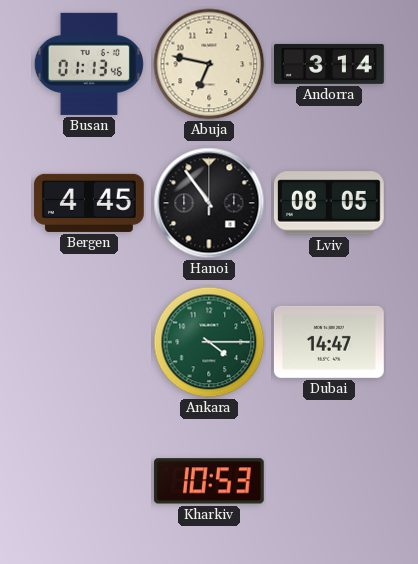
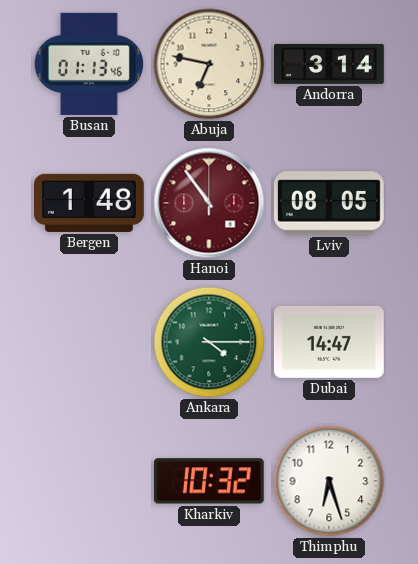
Bergen: 4:45 -> 1:48
Hanoi dial: black -> burgundy
Kharkiv: 10:53 -> 10:32
Thimphu: none -> 6:27
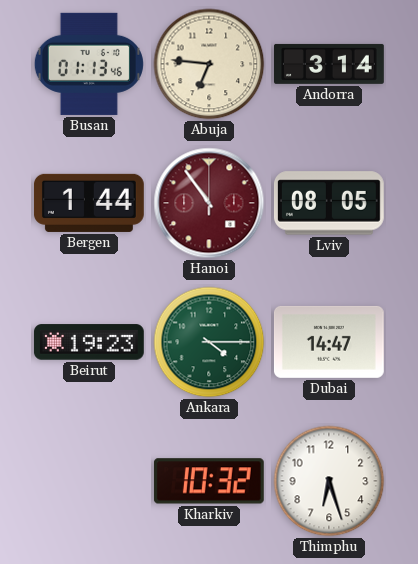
Abuja: 6:47 -> 6:46
Bergen: 1:48 -> 1:44
Beirut: none -> 19:23
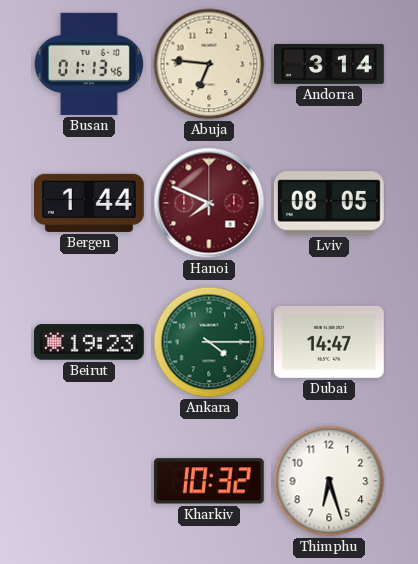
Hanoi: 10:54 -> 7:49
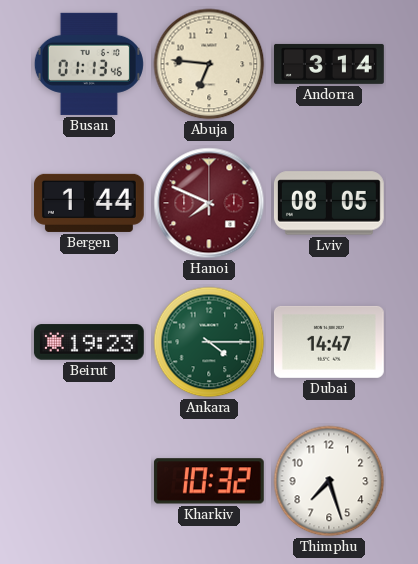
Thimphu: 6:27 -> 7:27
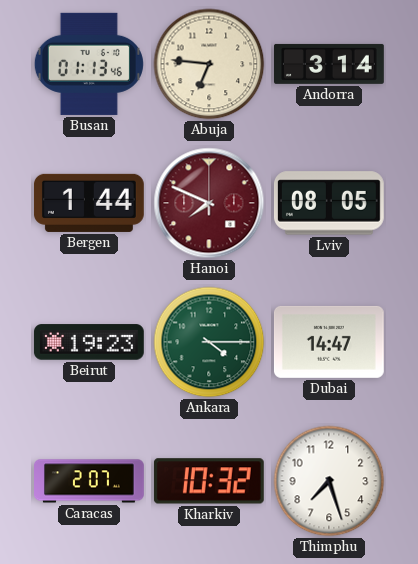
Caracas: none -> 2:07
